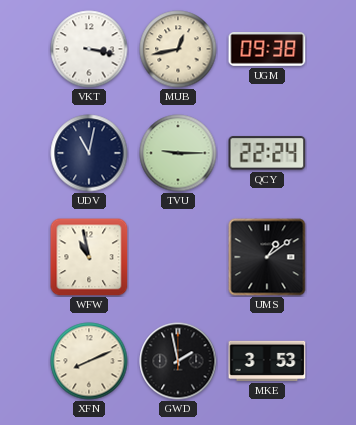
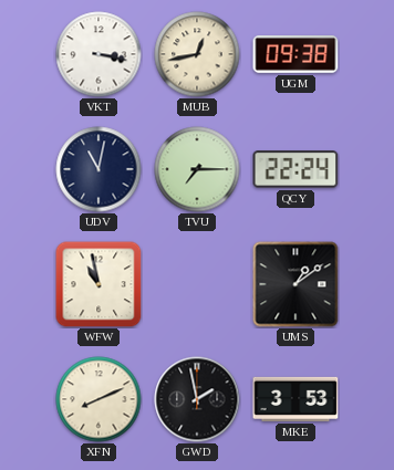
TVU: 9:15 -> 7:15
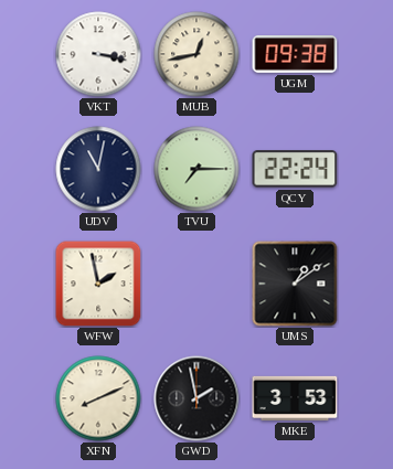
WFW: 10:58 -> 1:58
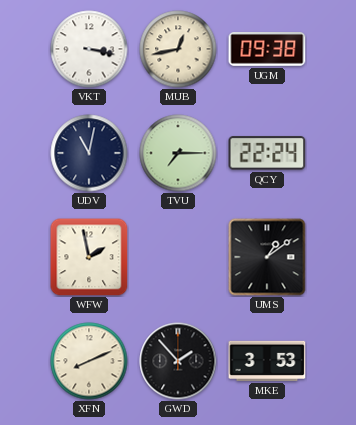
GWD: 1:58 -> 1:53
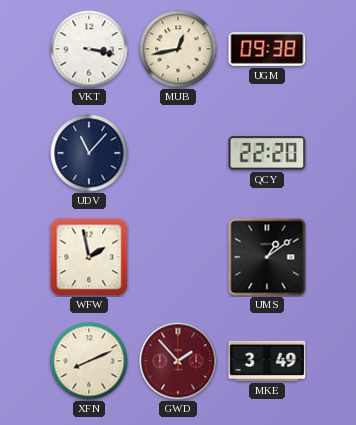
UDV: 11:02 -> 11:07
TVU: 7:15 -> none
QCY: 22:24 -> 22:20
GWD dial: black -> burgundy
MKE: 3:53 -> 3:49
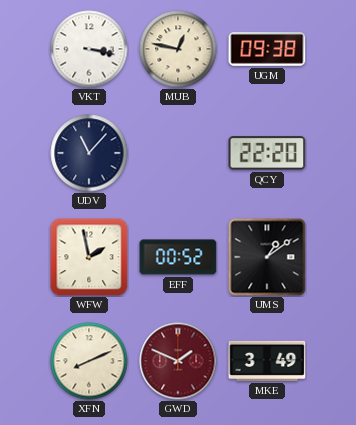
MUB: 12:43 -> 12:47
EFF: none -> 00:52
GWD: 1:53 -> 1:49
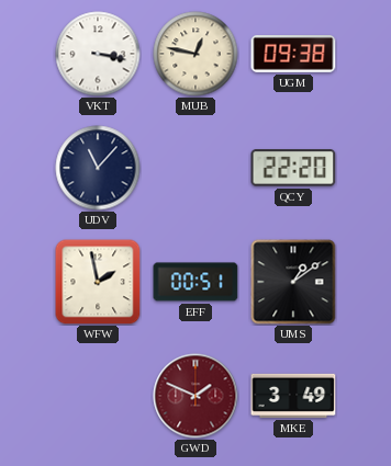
EFF: 00:52 -> 00:51
XFN: 8:11 -> none
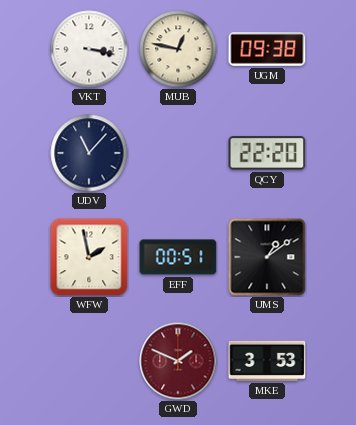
MKE: 3:49 -> 3:53
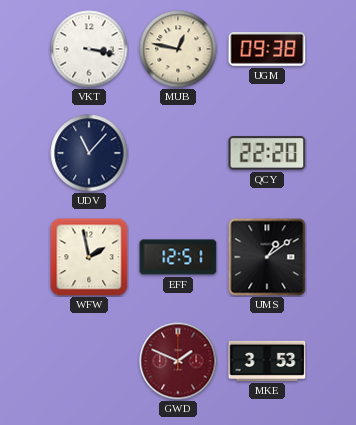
EFF: 00:51 -> 12:51
